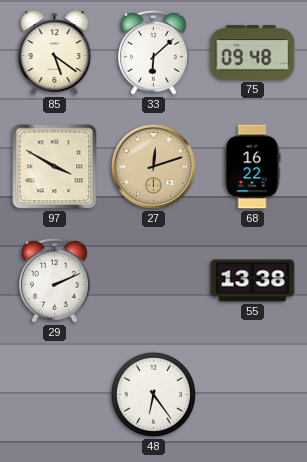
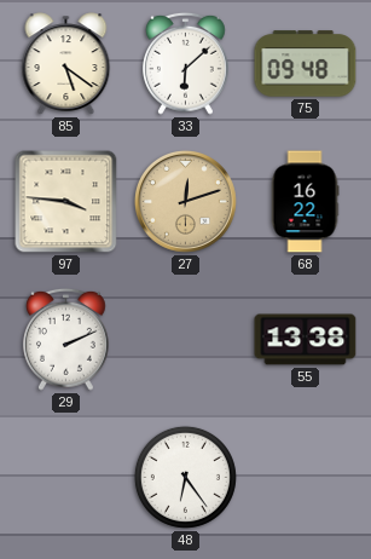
97: 3:50 -> 3:46
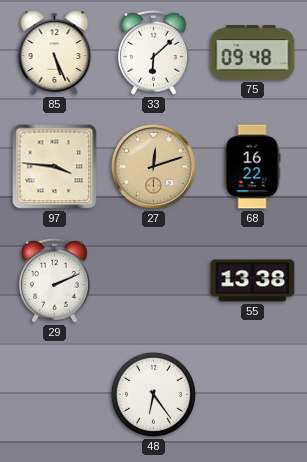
85: 5:21 -> 5:26
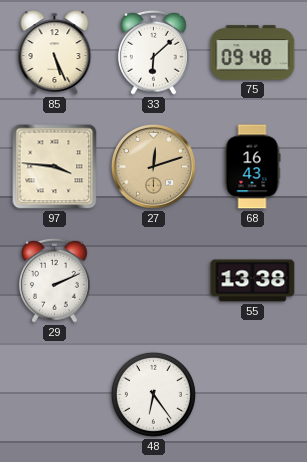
68: 16:22 -> 16:43
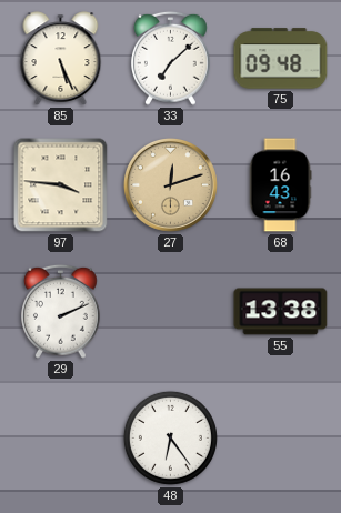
33: 6:08 -> 7:08
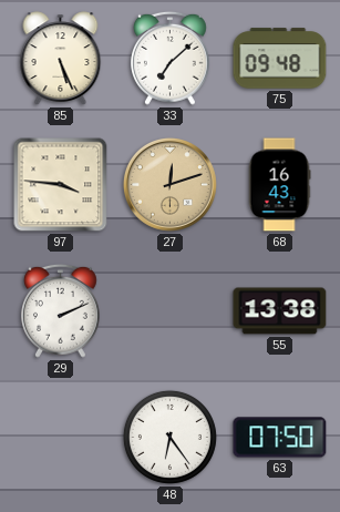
63: none -> 07:50
